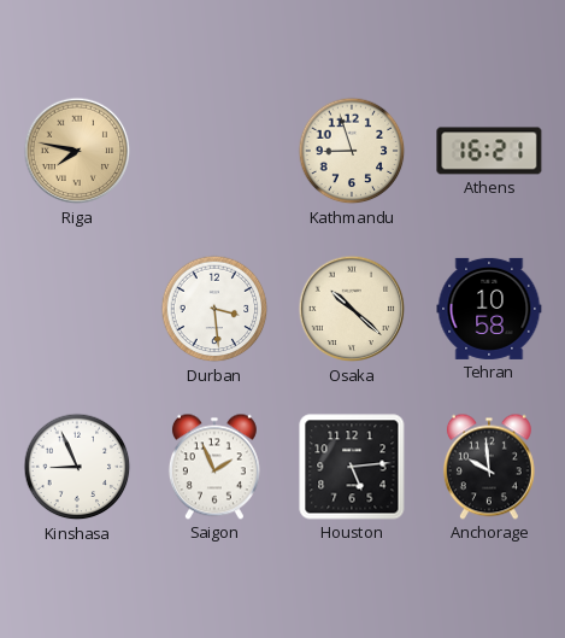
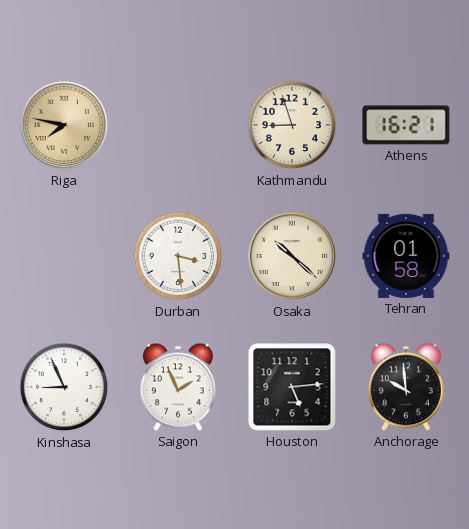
Tehran: 10:58 -> 01:58
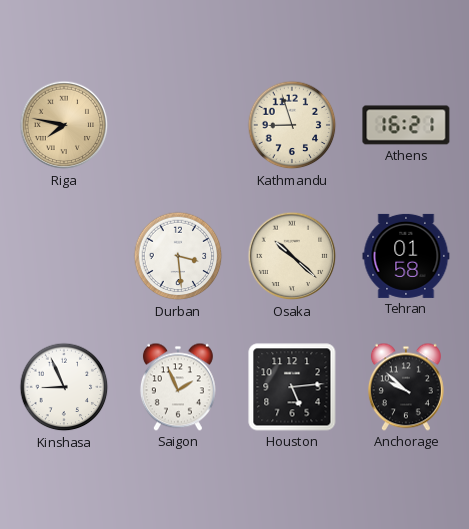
Anchorage: 9:59 -> 9:52
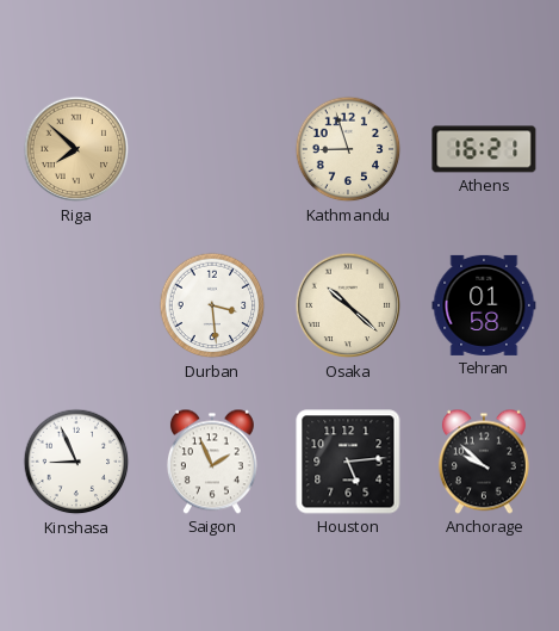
Riga: 7:47 -> 7:52
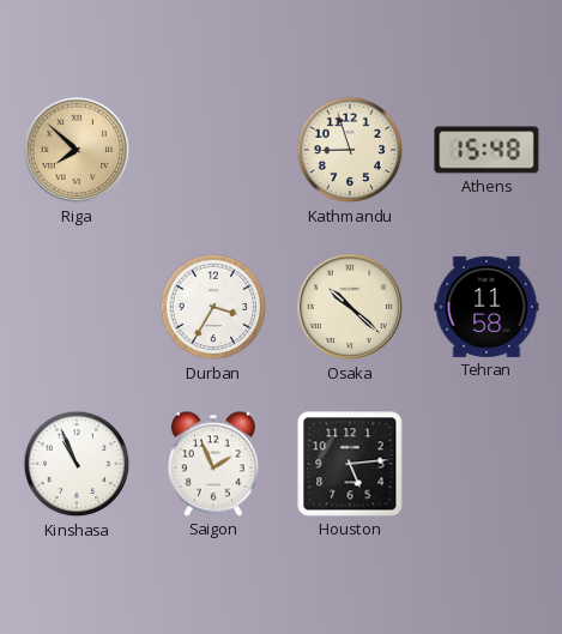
Athens: 16:21 -> 15:48
Durban: 3:29 -> 3:35
Tehran: 01:58 -> 11:58
Kinshasa: 8:56 -> 10:56
Anchorage: 9:52 -> none
